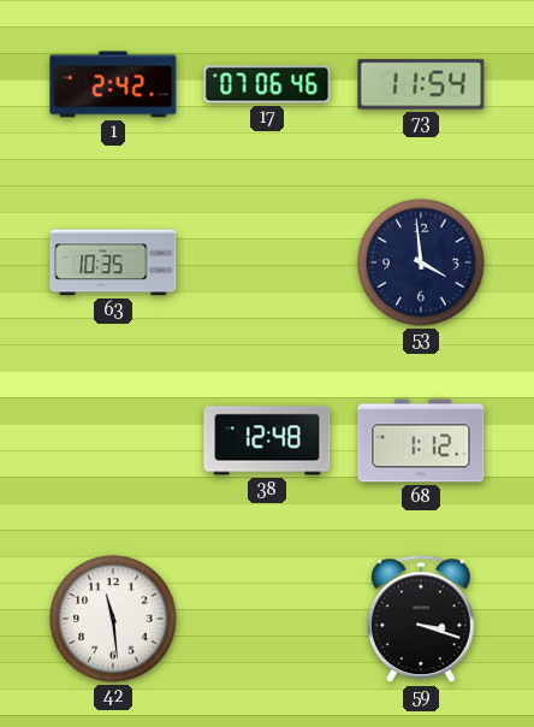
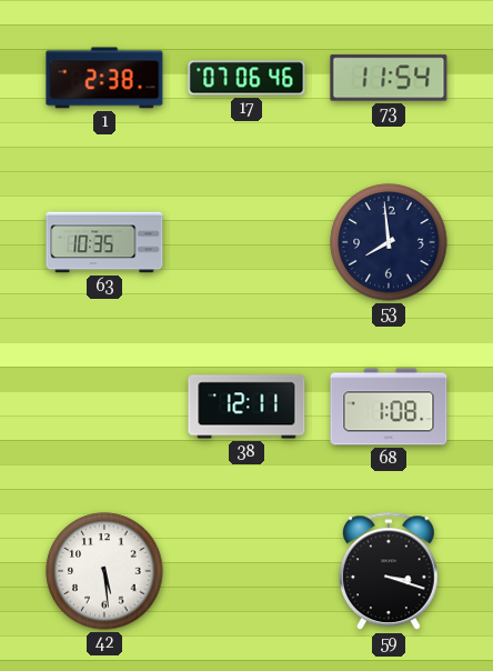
1: 2:42 -> 2:38
53: 3:59 -> 7:59
38: 12:48 -> 12:11
68: 1:12 -> 1:08
42: 11:29 -> 5:29
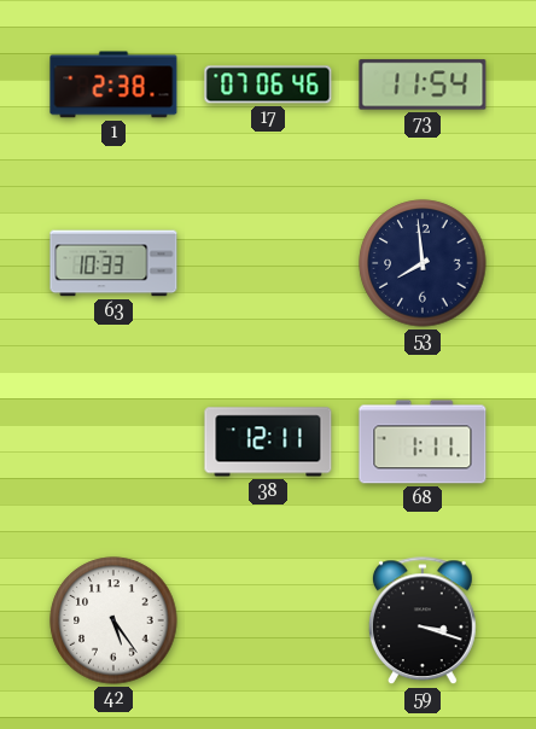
63: 10:35 -> 10:33
68: 1:08 -> 1:11
42: 5:29 -> 5:24
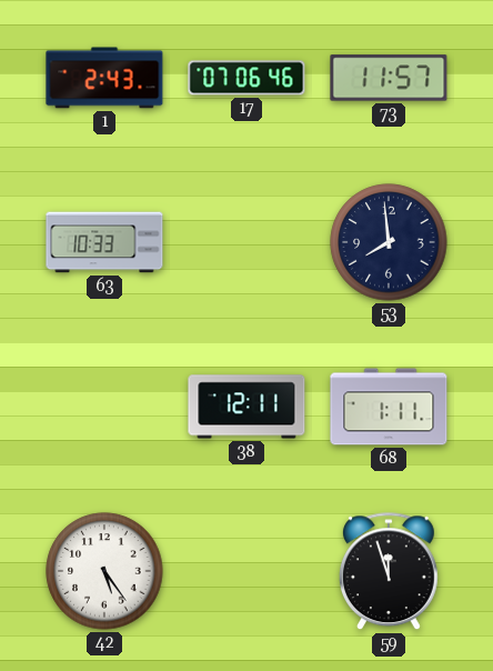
1: 2:38 -> 2:43
73: 11:54 -> 11:57
59: 3:18 -> 11:57
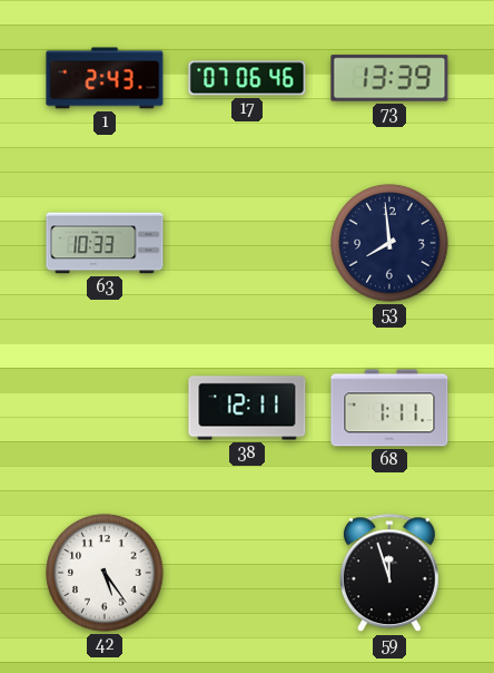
73: 11:57 -> 13:39
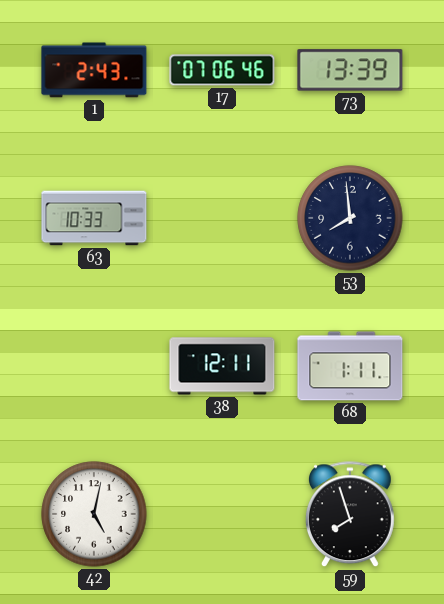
42: 5:24 -> 5:02
59: 11:57 -> 7:57
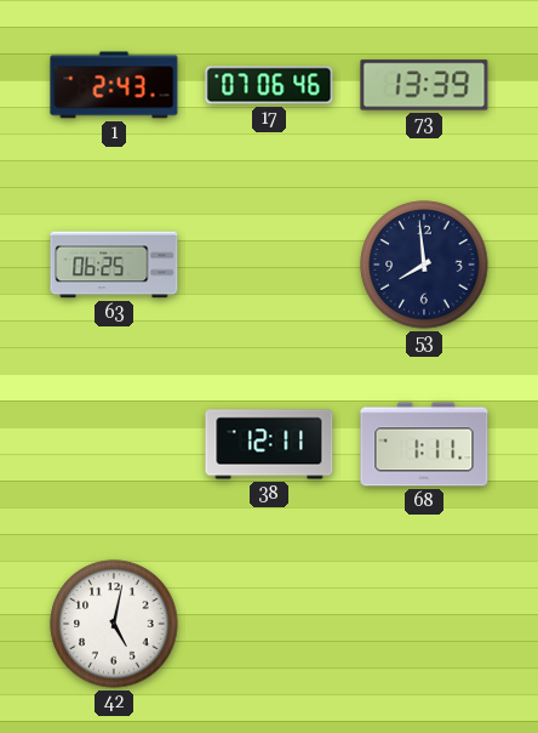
63: 10:33 -> 06:25
59: 7:57 -> none
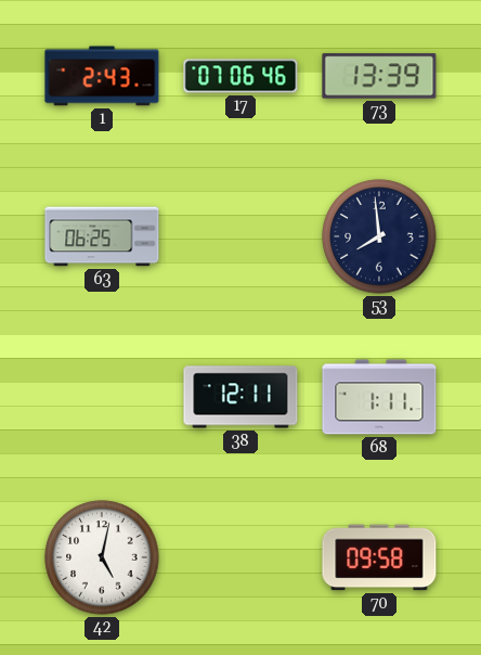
70: none -> 09:58
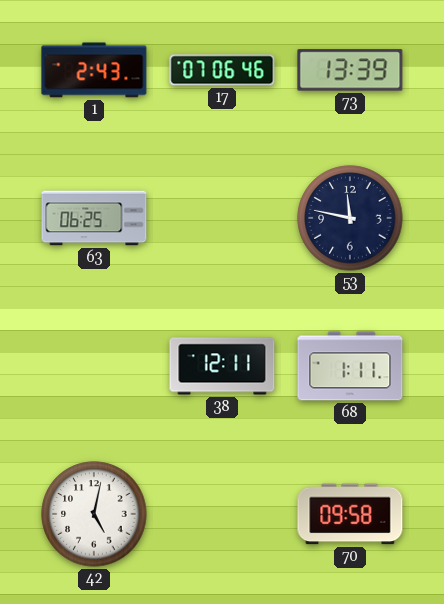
53: 7:59 -> 11:47
